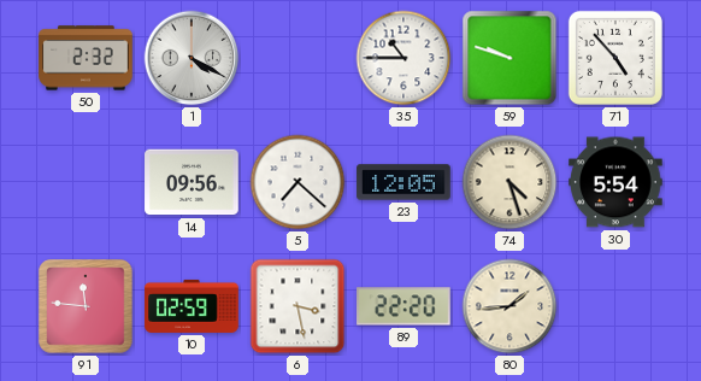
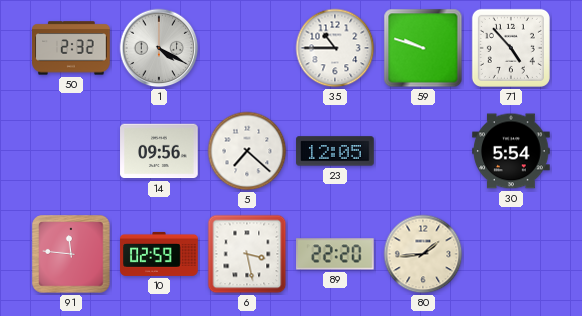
74: 4:27 -> none
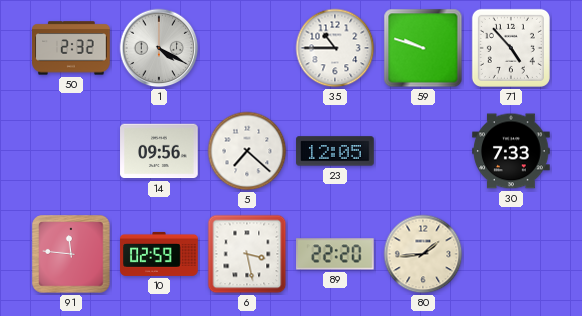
30: 5:54 -> 7:33
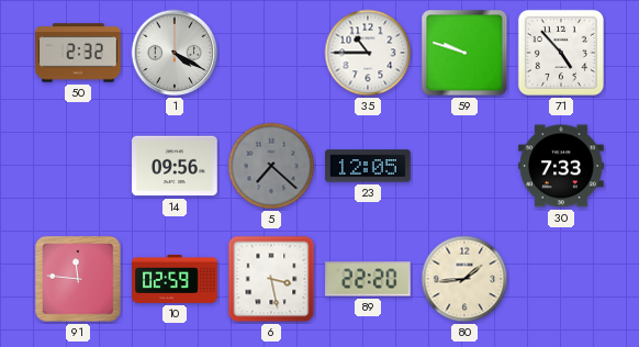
5 dial: white -> grey
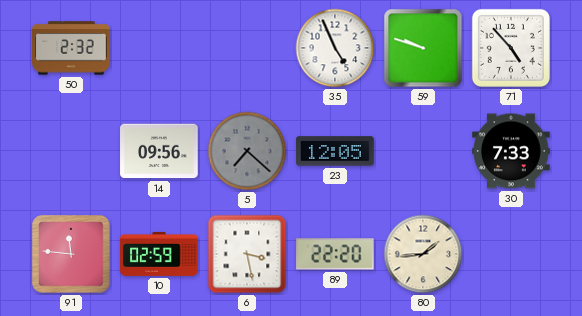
1: 4:20 -> none
35: 10:45 -> 4:56
